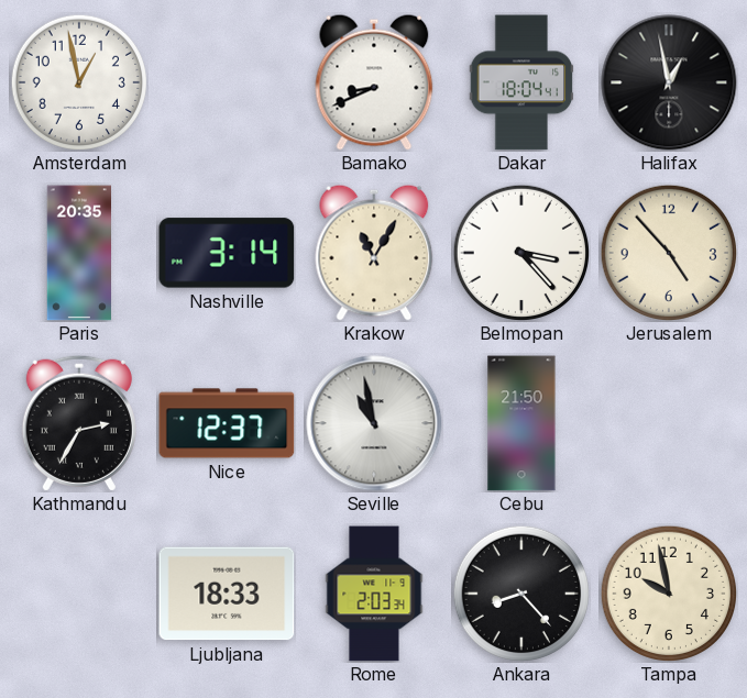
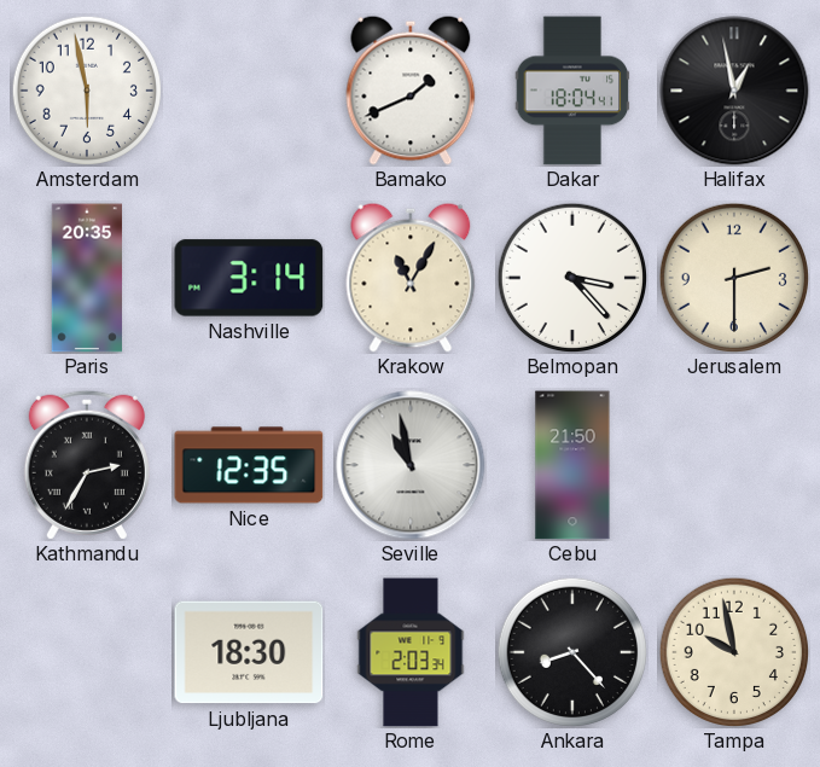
Amsterdam: 12:58 -> 5:58
Bamako: 8:41 -> 1:41
Jerusalem: 4:53 -> 2:30
Nice: 12:37 -> 12:35
Ljubljana: 18:33 -> 18:30
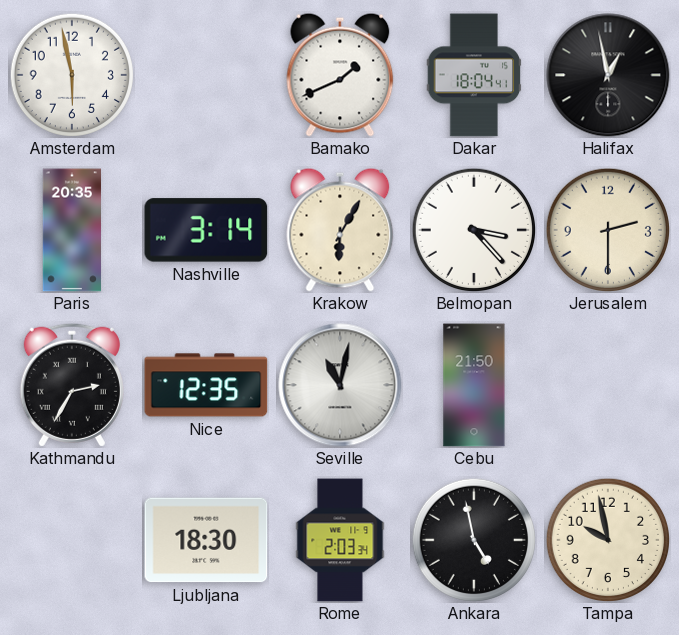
Krakow: 11:05 -> 6:05
Seville: 10:58 -> 11:02
Ankara: 8:23 -> 4:58
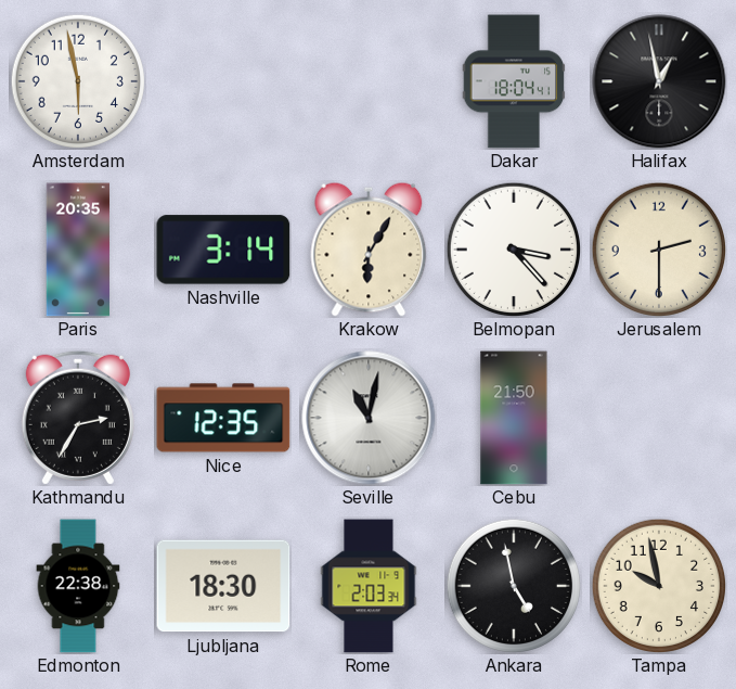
Bamako: 1:41 -> none
Edmonton: none -> 22:38
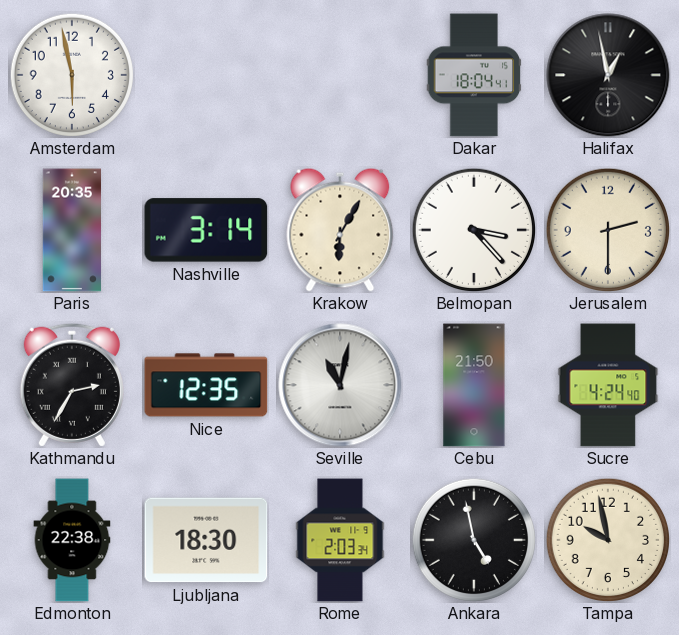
Sucre: none -> 4:24
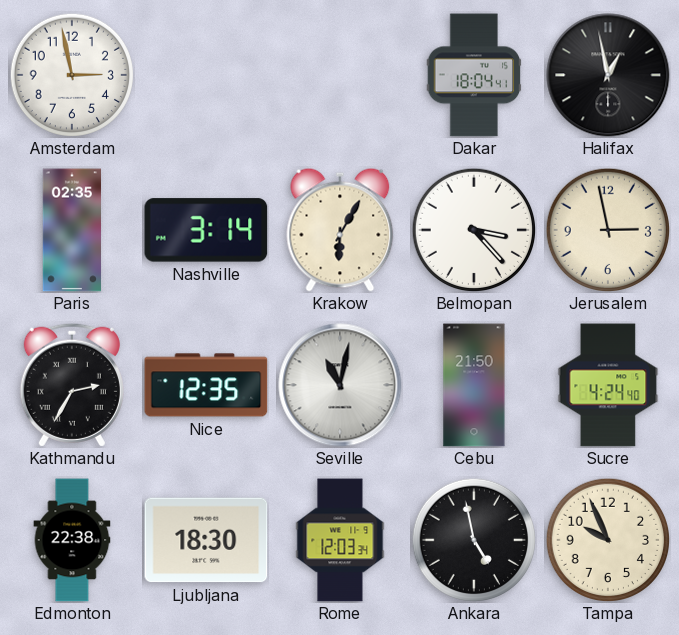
Amsterdam: 5:58 -> 2:58
Paris: 20:35 -> 02:35
Jerusalem: 2:30 -> 2:58
Rome: 2:03 -> 12:03
Tampa: 9:58 -> 9:56
